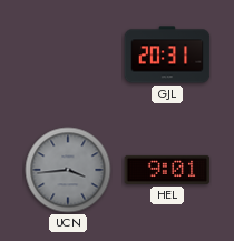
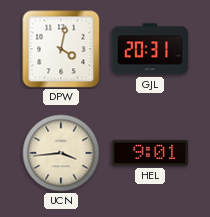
DPW: none -> 4:02
UCN dial: grey -> cream
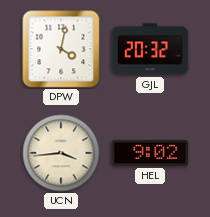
GJL: 20:31 -> 20:32
HEL: 9:01 -> 9:02
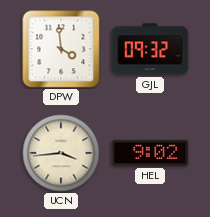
DPW: 4:02 -> 3:59
GJL: 20:32 -> 09:32
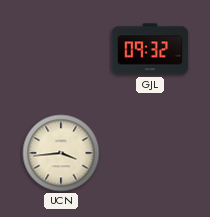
DPW: 3:59 -> none
HEL: 9:02 -> none
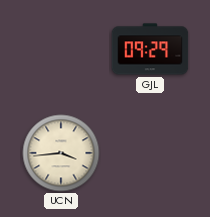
GJL: 09:32 -> 09:29
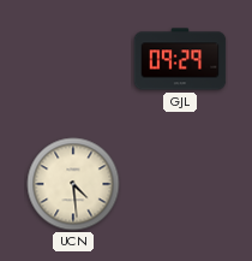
UCN: 3:44 -> 4:29
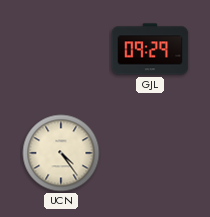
UCN: 4:29 -> 4:24
